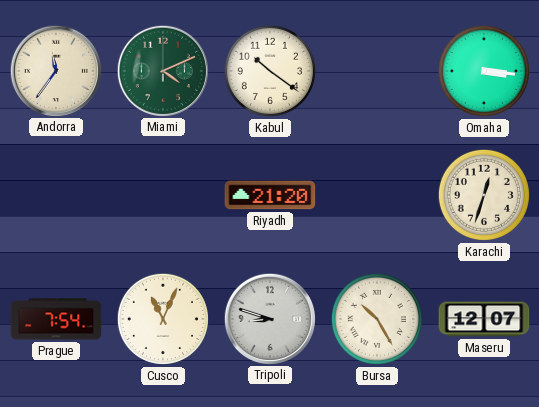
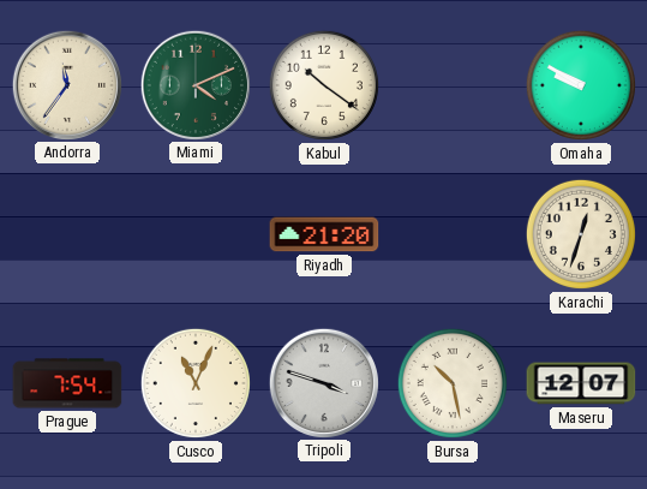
Omaha: 3:16 -> 9:50
Tripoli: 8:48 -> 3:48
Bursa: 10:25 -> 10:28
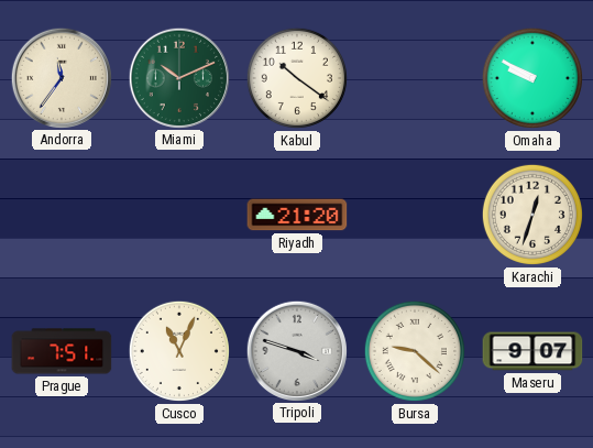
Miami: 4:11 -> 10:11
Prague: 7:54 -> 7:51
Bursa: 10:28 -> 9:22
Maseru: 12:07 -> 9:07
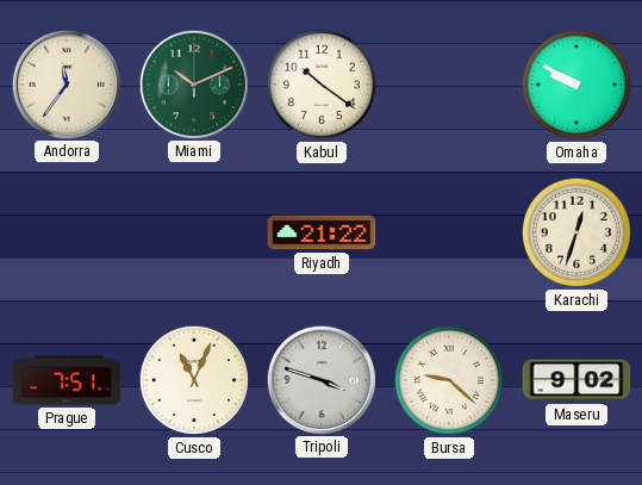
Riyadh: 21:20 -> 21:22
Maseru: 9:07 -> 9:02
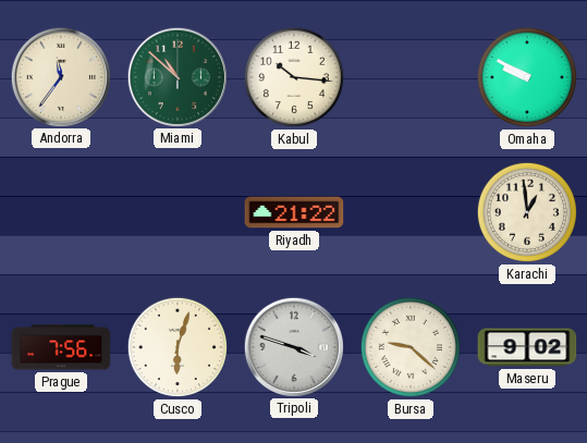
Miami: 10:11 -> 10:52
Kabul: 10:21 -> 10:16
Karachi: 12:33 -> 12:59
Prague: 7:51 -> 7:56
Cusco: 11:04 -> 6:03
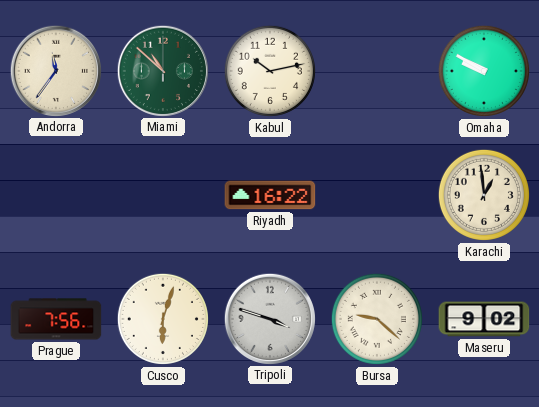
Kabul: 10:16 -> 10:13
Riyadh: 21:22 -> 16:22
